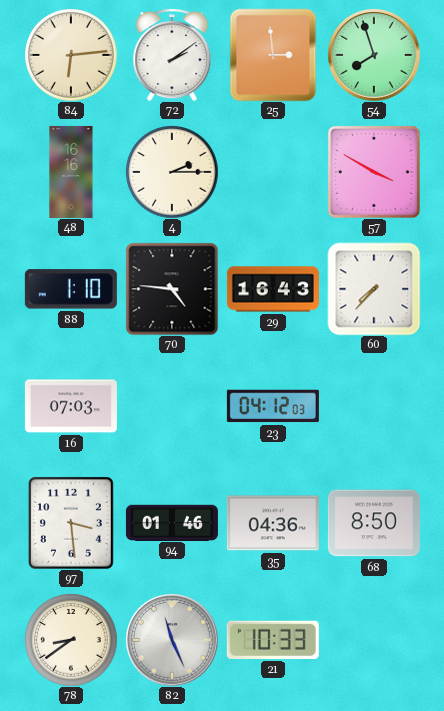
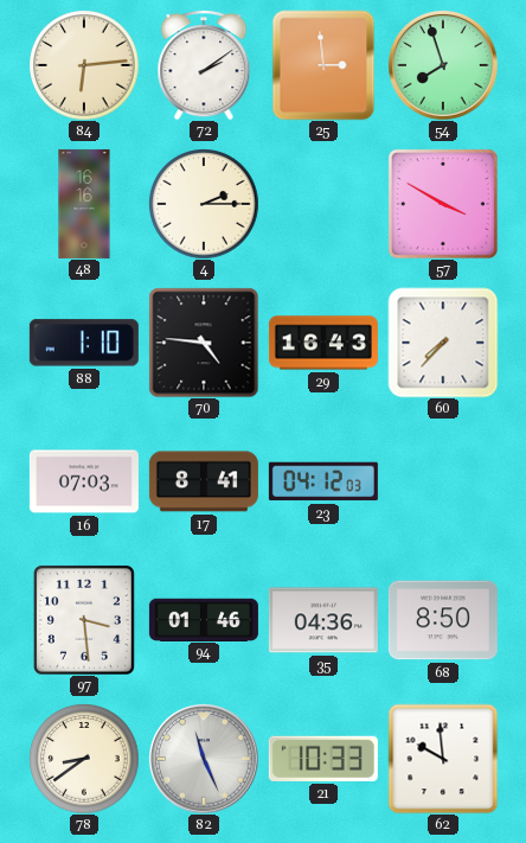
17: none -> 8:41
62: none -> 9:59
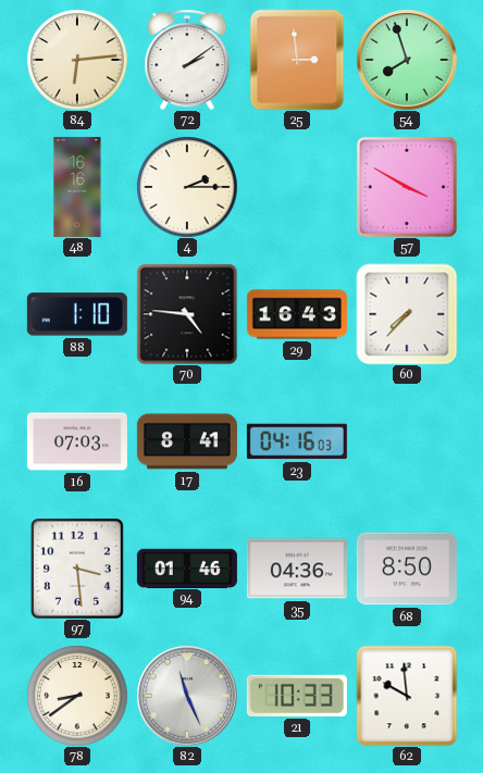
23: 04:12 -> 04:16
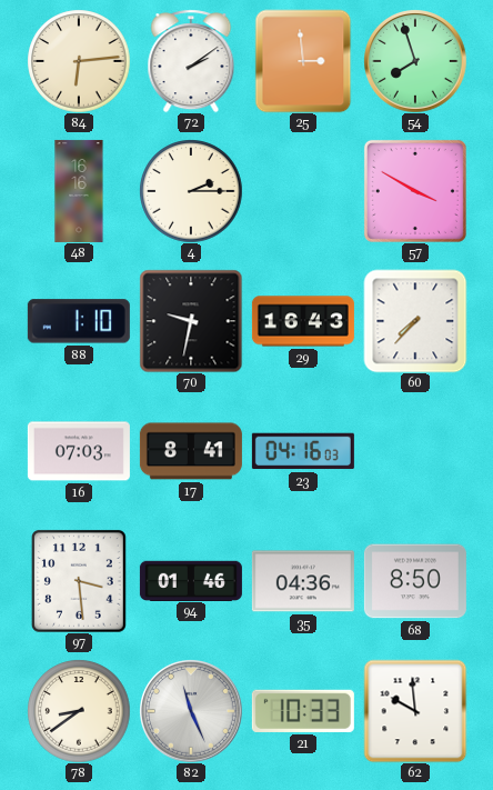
70: 4:46 -> 9:32
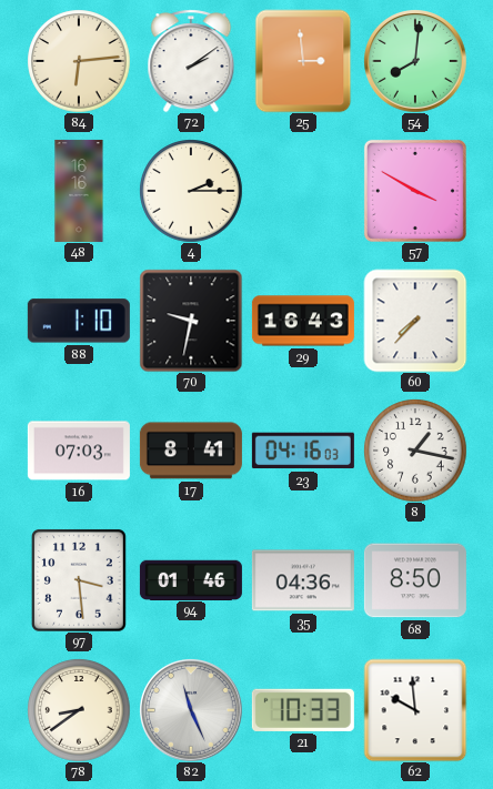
54: 7:57 -> 8:01
8: none -> 1:17
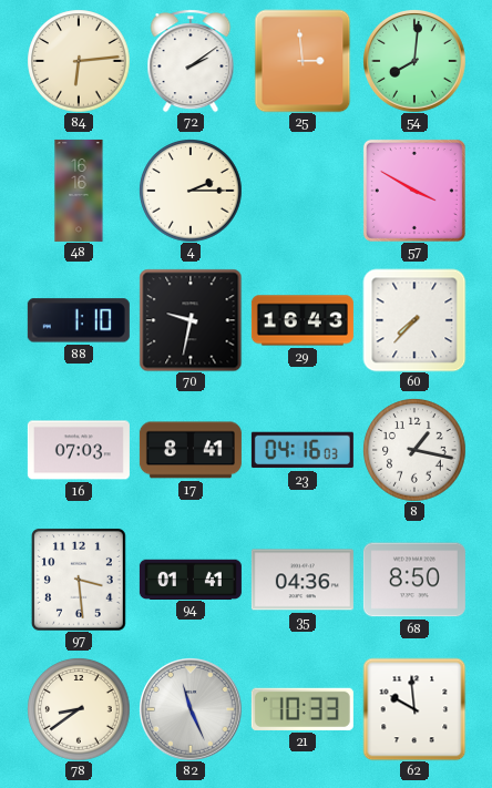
94: 01:46 -> 01:41
